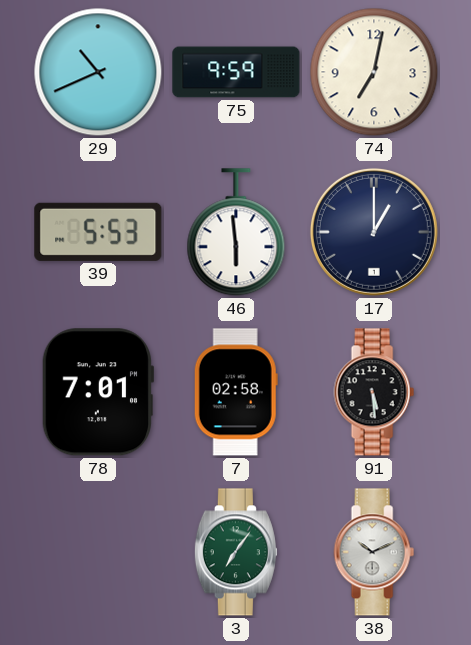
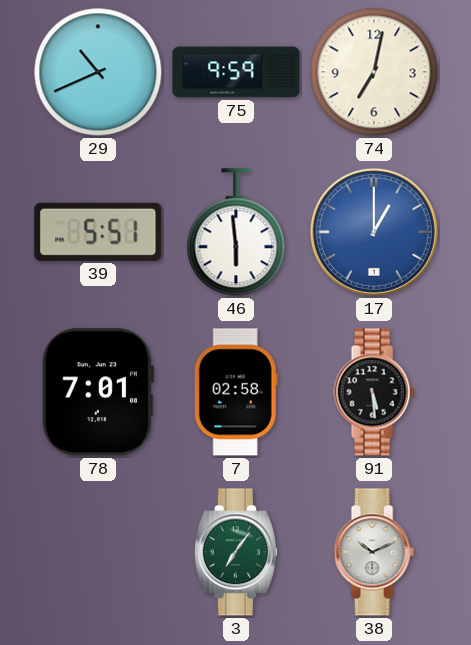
39: 5:53 -> 5:51
17 dial: navy -> blue
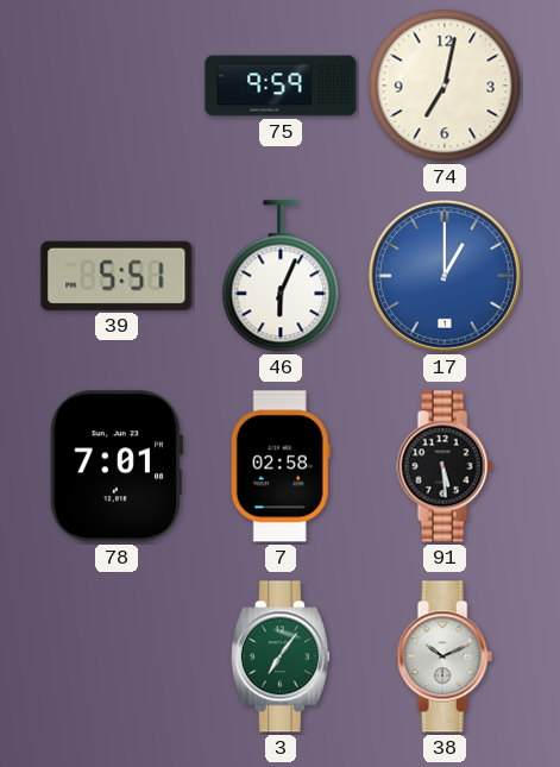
29: 10:41 -> none
46: 5:59 -> 6:04
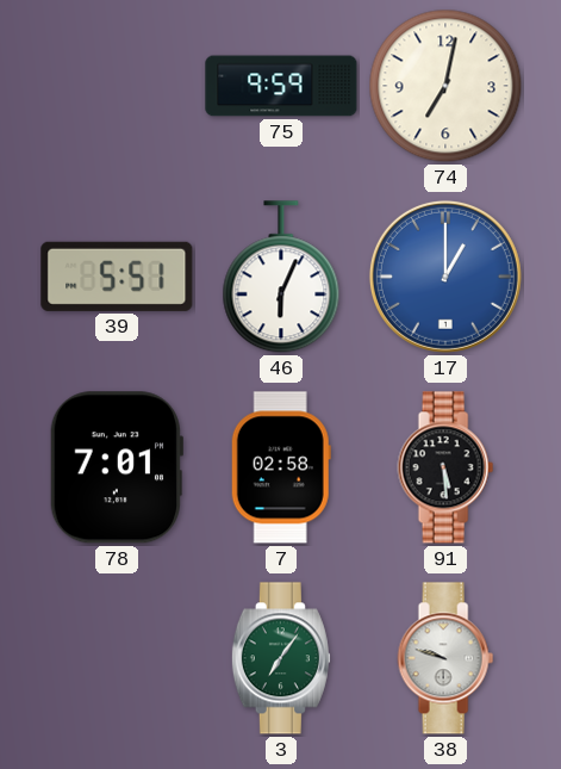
38: 10:11 -> 9:48
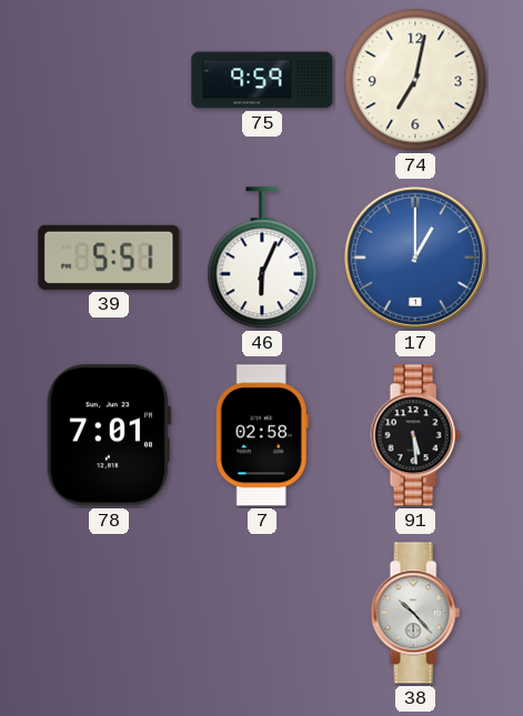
3: 7:06 -> none
38: 9:48 -> 10:23
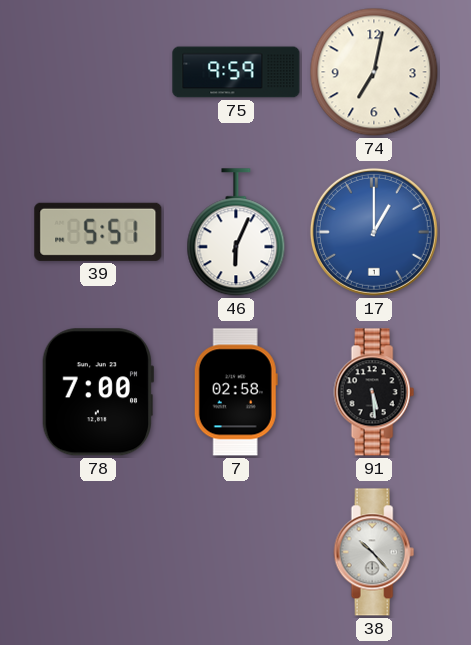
78: 7:01 -> 7:00
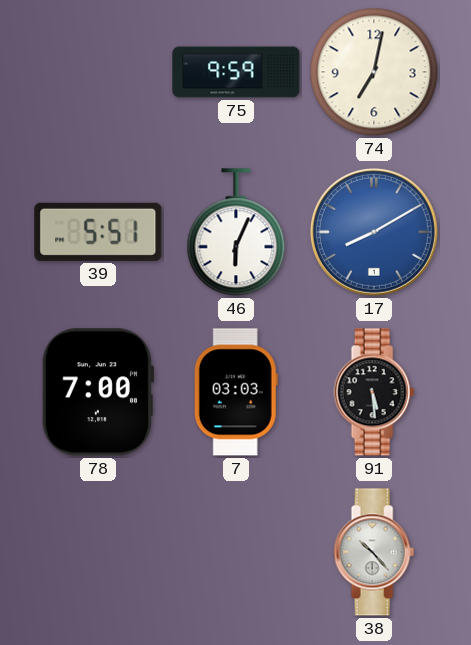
17: 1:00 -> 8:10
7: 02:58 -> 03:03
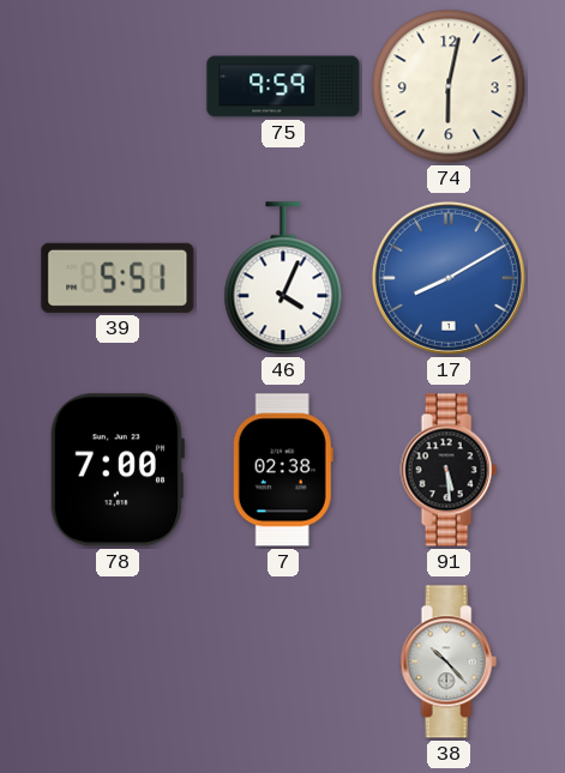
74: 7:02 -> 6:02
46: 6:04 -> 4:04
7: 03:03 -> 02:38
